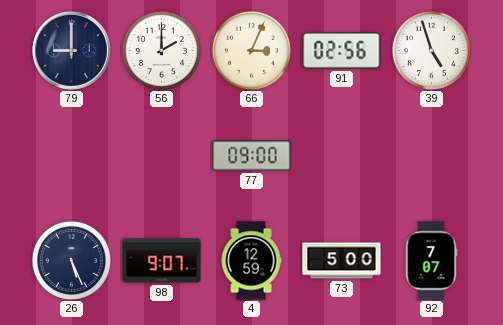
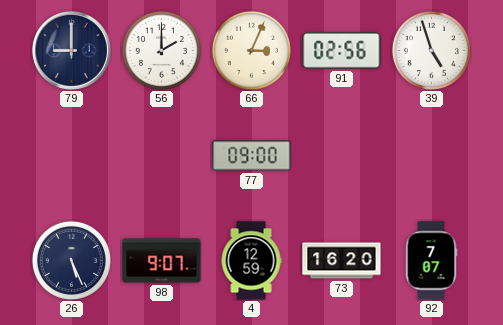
73: 5:00 -> 16:20
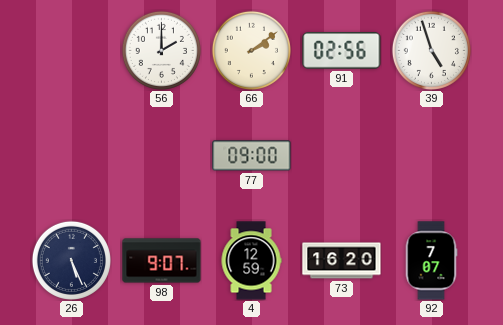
79: 9:00 -> none
66: 3:04 -> 2:09
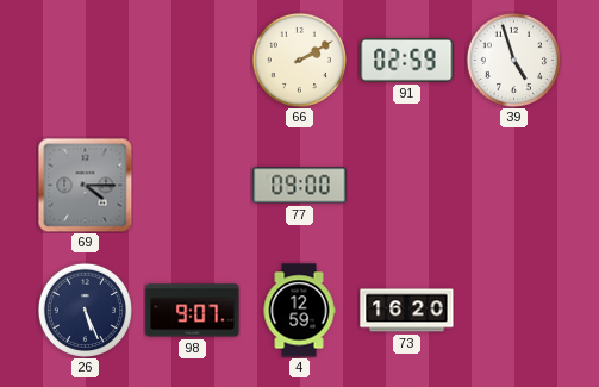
56: 2:00 -> none
66: 2:09 -> 2:10
91: 02:56 -> 02:59
69: none -> 4:15
92: 7:07 -> none
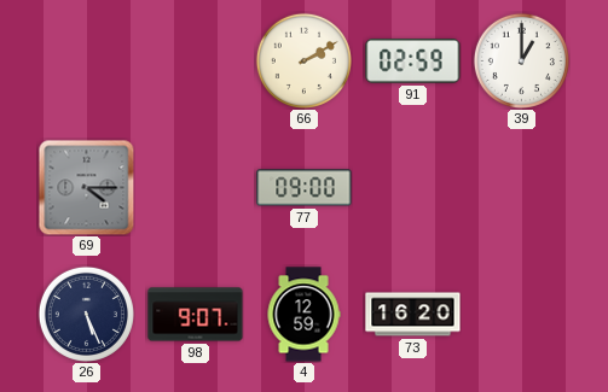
39: 4:57 -> 1:00
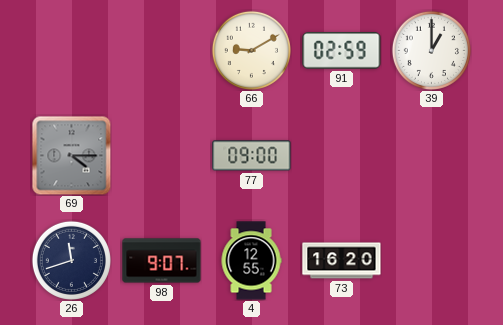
66: 2:10 -> 9:10
26: 5:26 -> 11:42
4: 12:59 -> 12:55
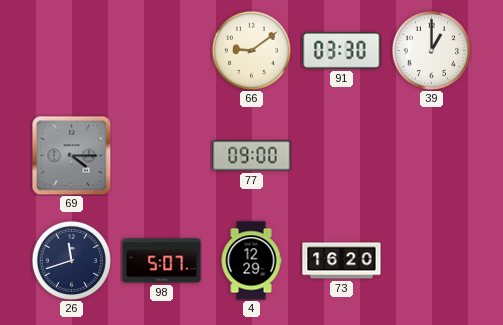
66: 9:10 -> 9:09
91: 02:59 -> 03:30
98: 9:07 -> 5:07
4: 12:55 -> 12:29
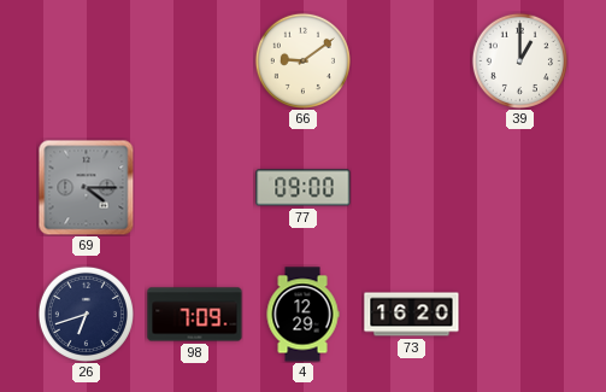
91: 03:30 -> none
26: 11:42 -> 6:42
98: 5:07 -> 7:09
